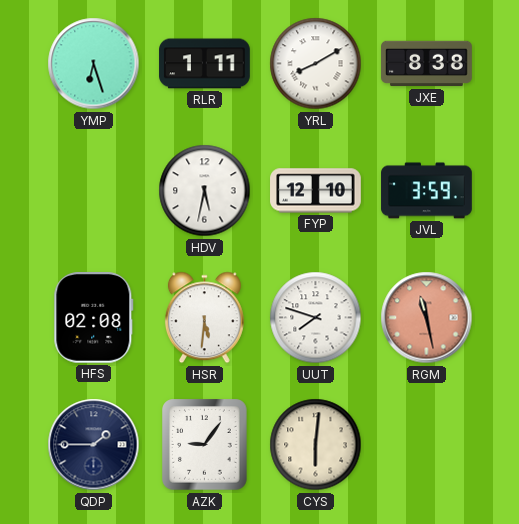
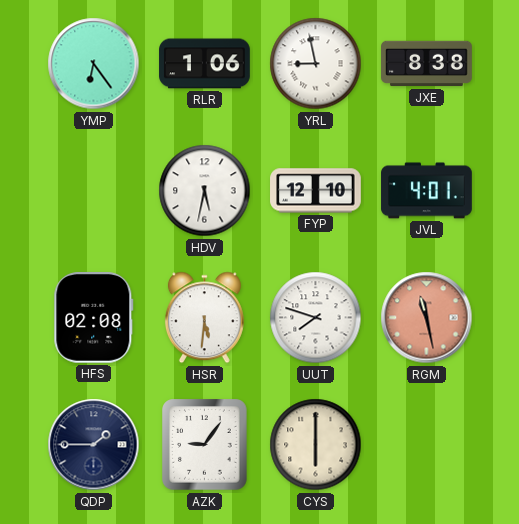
YMP: 6:27 -> 6:24
RLR: 1:11 -> 1:06
YRL: 8:10 -> 8:58
JVL: 3:59 -> 4:01
CYS: 6:01 -> 6:00
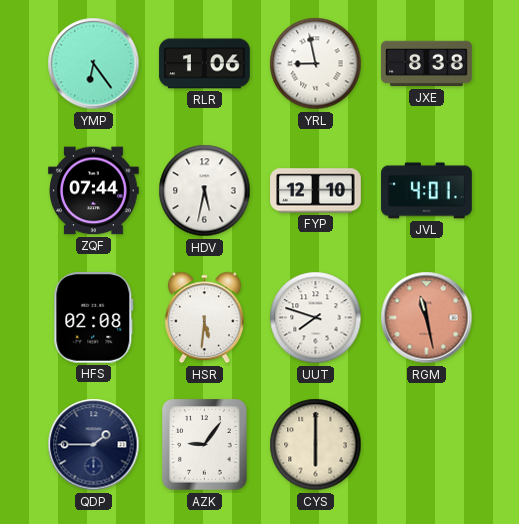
ZQF: none -> 07:44
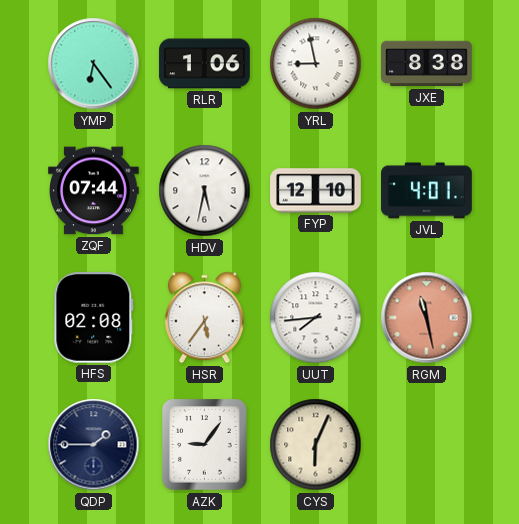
HSR: 5:31 -> 5:36
UUT: 7:48 -> 7:44
CYS: 6:00 -> 6:04
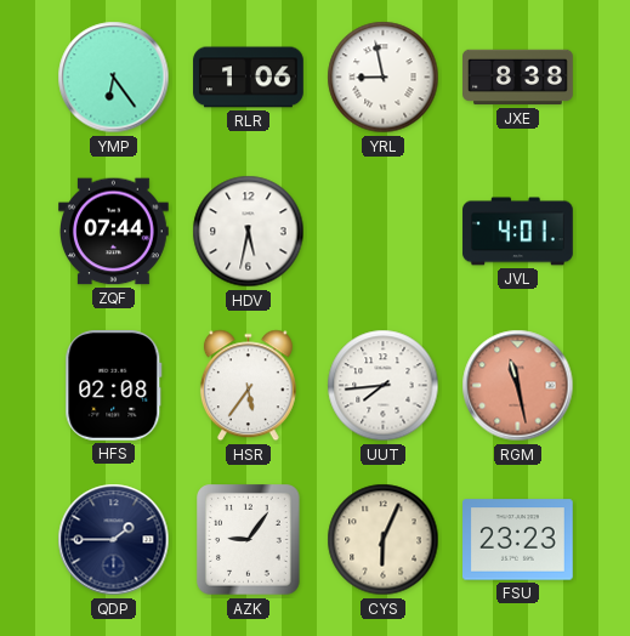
FYP: 12:10 -> none
FSU: none -> 23:23
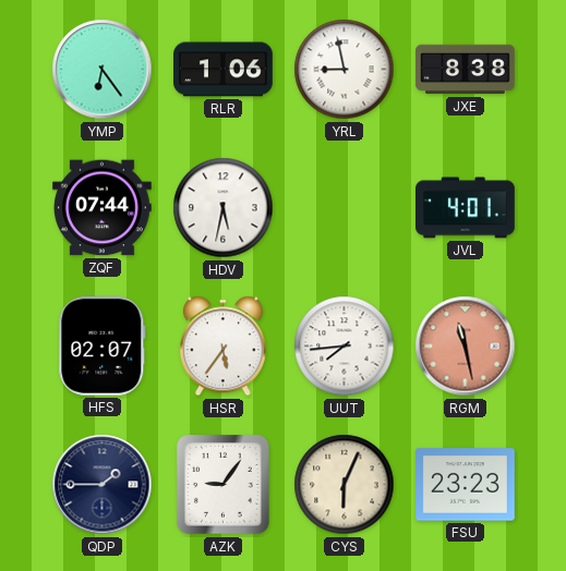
HFS: 02:08 -> 02:07
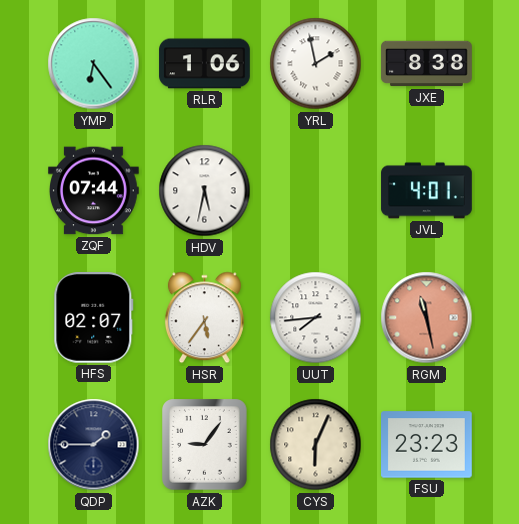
YRL: 8:58 -> 1:58
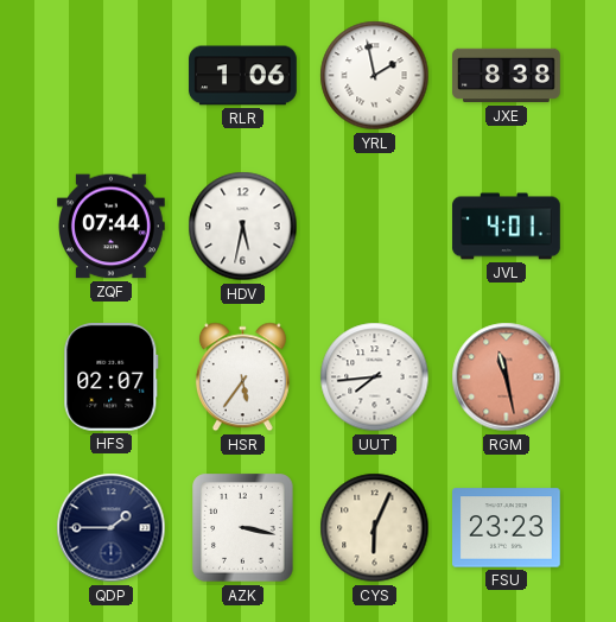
YMP: 6:24 -> none
AZK: 9:06 -> 3:17
